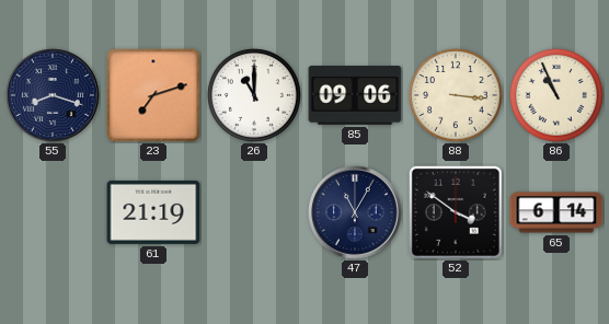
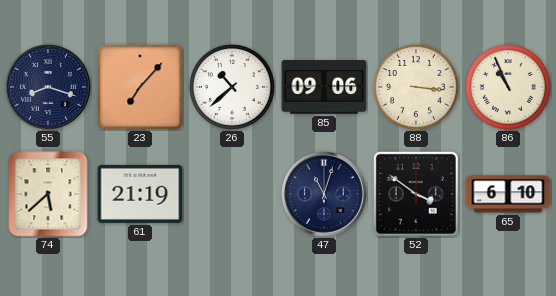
23: 7:12 -> 7:07
26: 11:00 -> 10:38
74: none -> 5:38
47: 11:05 -> 11:03
65: 6:14 -> 6:10
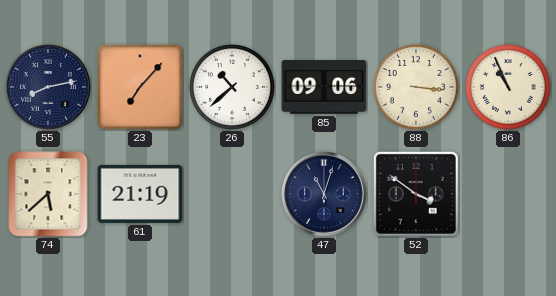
55: 8:18 -> 8:13
65: 6:10 -> none
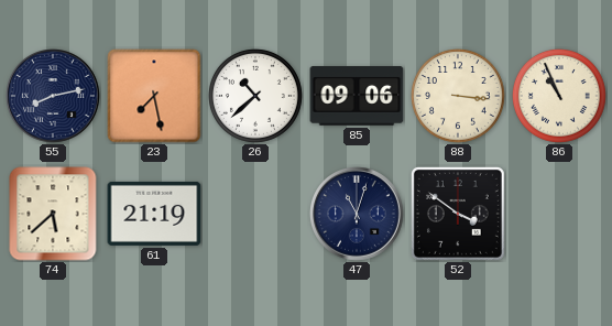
23: 7:07 -> 7:28
